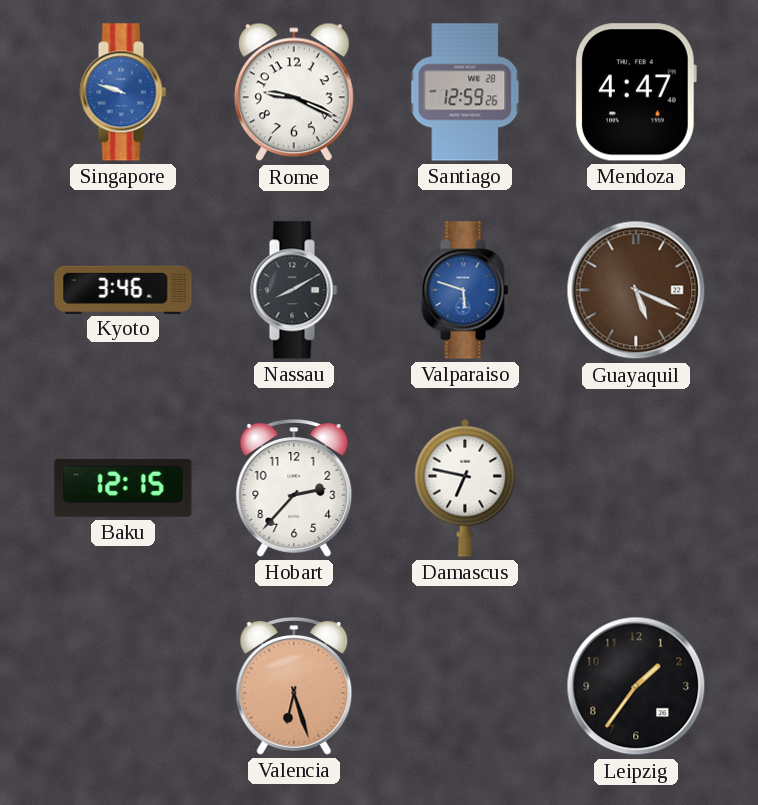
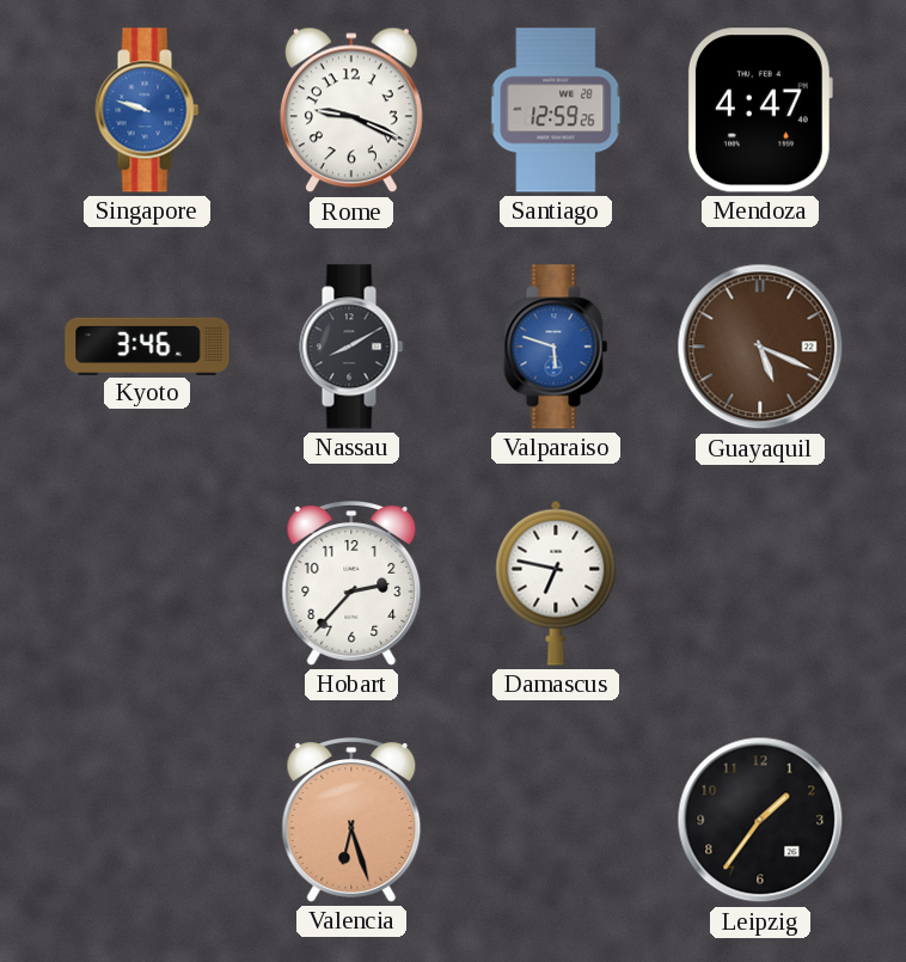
Baku: 12:15 -> none
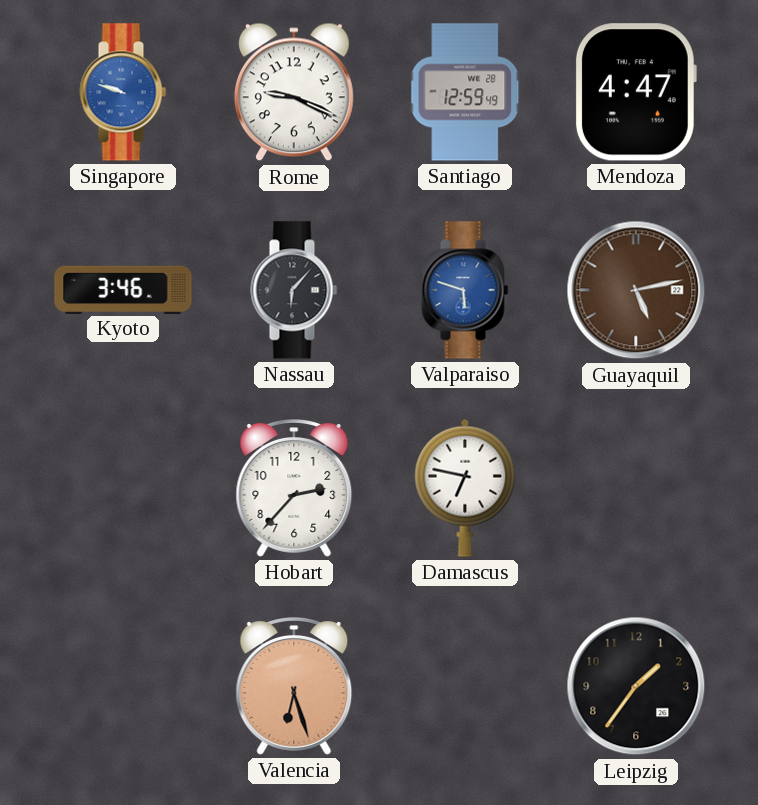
Santiago: 12:59:26 -> 12:59:49
Nassau: 8:10 -> 6:07
Guayaquil: 5:19 -> 5:13
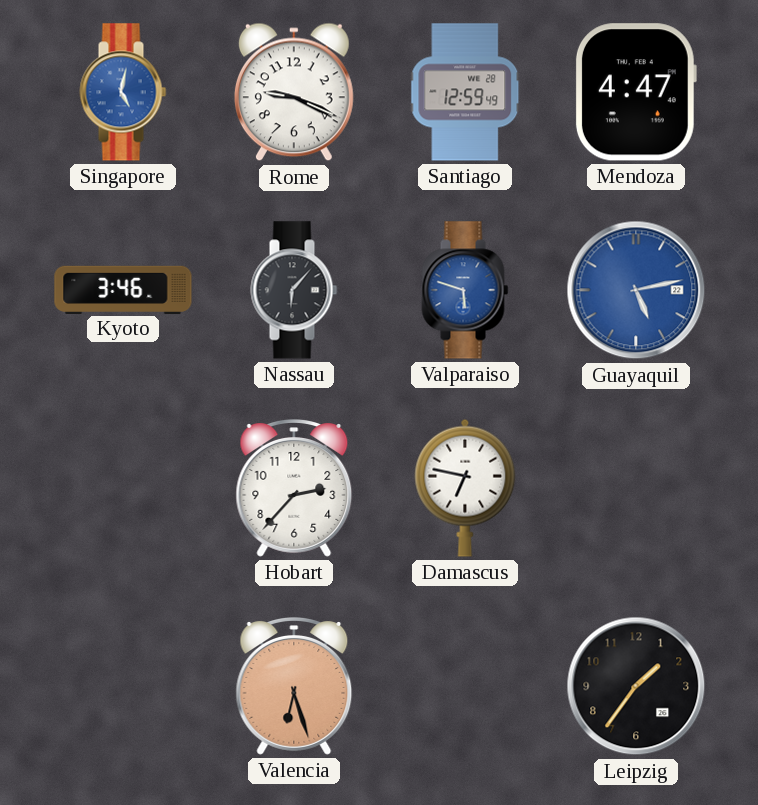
Singapore: 9:48 -> 5:02
Guayaquil dial: brown -> blue
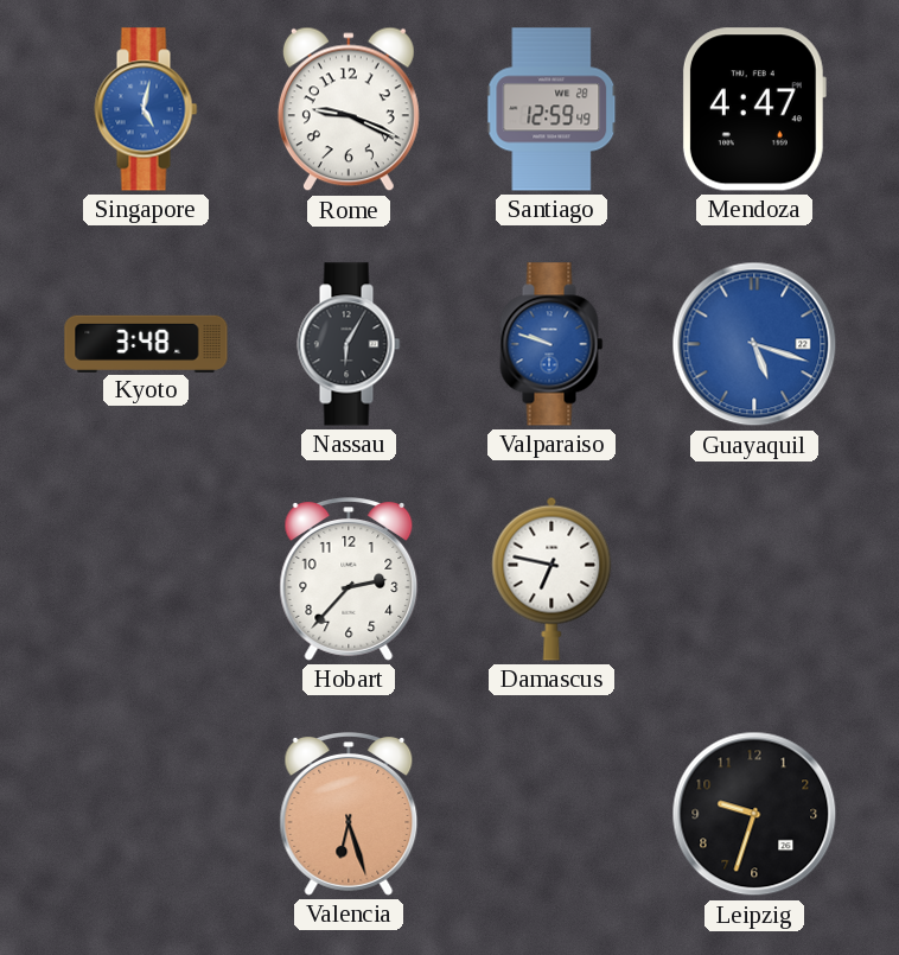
Kyoto: 3:46 -> 3:48
Nassau: 6:07 -> 6:05
Valparaiso: 5:48 -> 9:48
Guayaquil: 5:13 -> 5:18
Leipzig: 1:36 -> 9:33
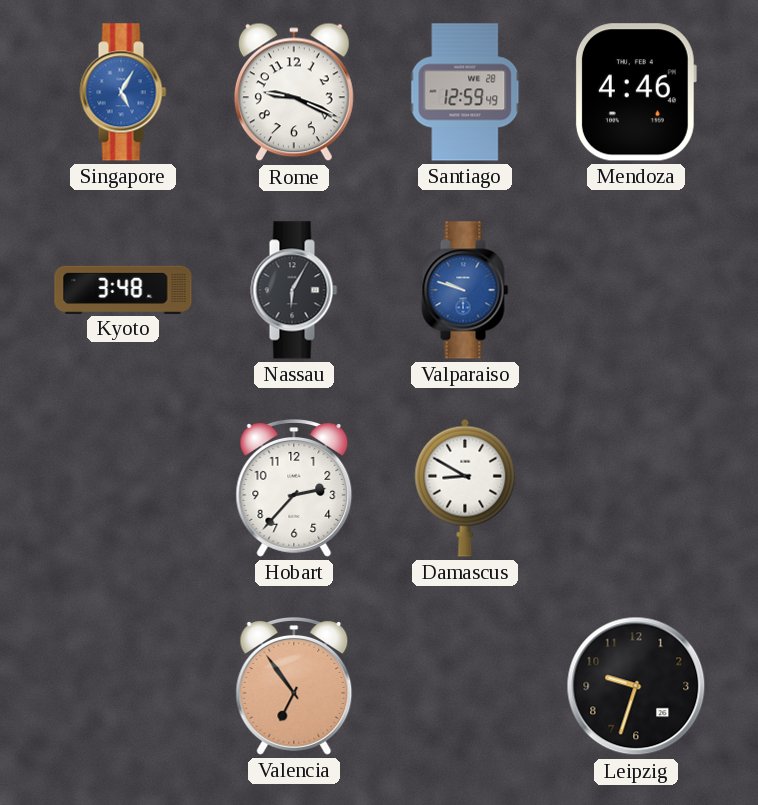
Singapore: 5:02 -> 5:05
Mendoza: 4:47 -> 4:46
Guayaquil: 5:18 -> none
Damascus: 6:47 -> 8:50
Valencia: 6:27 -> 6:54
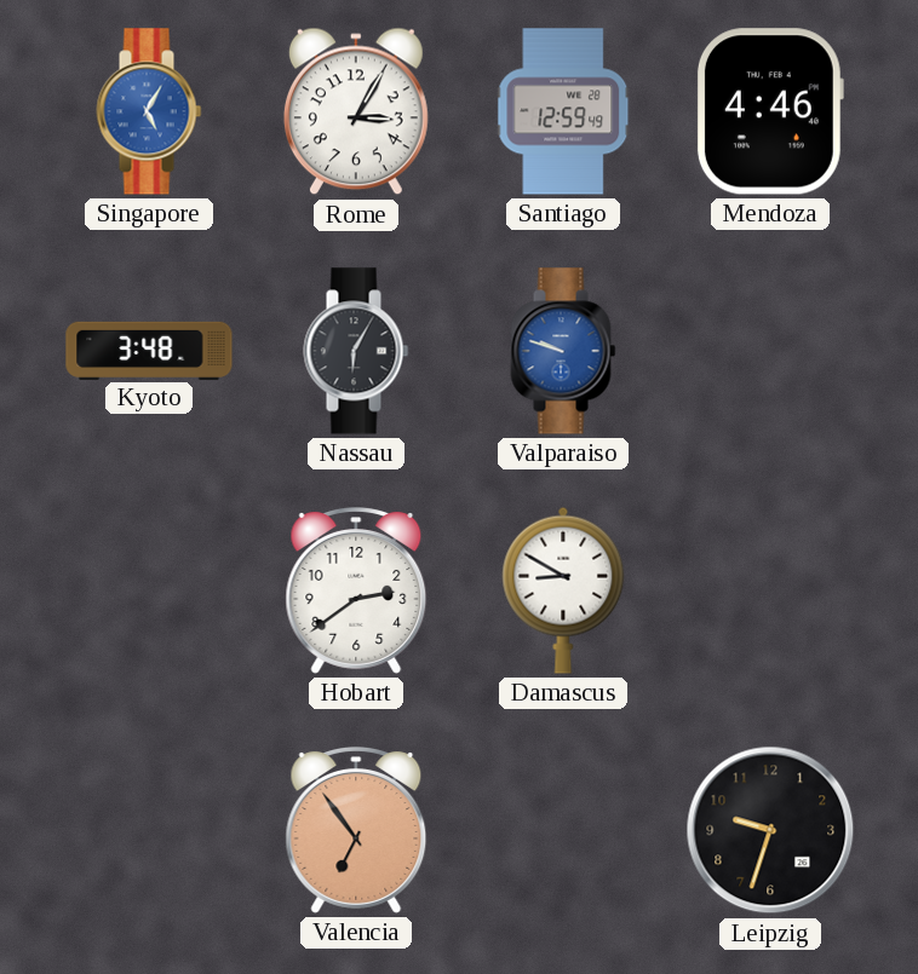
Rome: 9:19 -> 3:05
Hobart: 2:37 -> 2:39
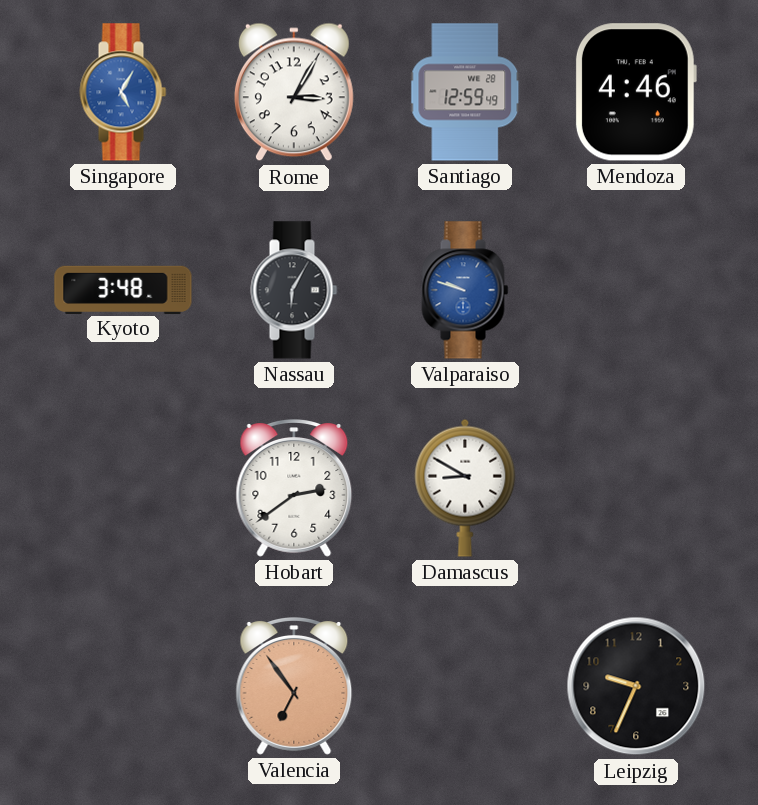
Leipzig: 9:33 -> 9:34
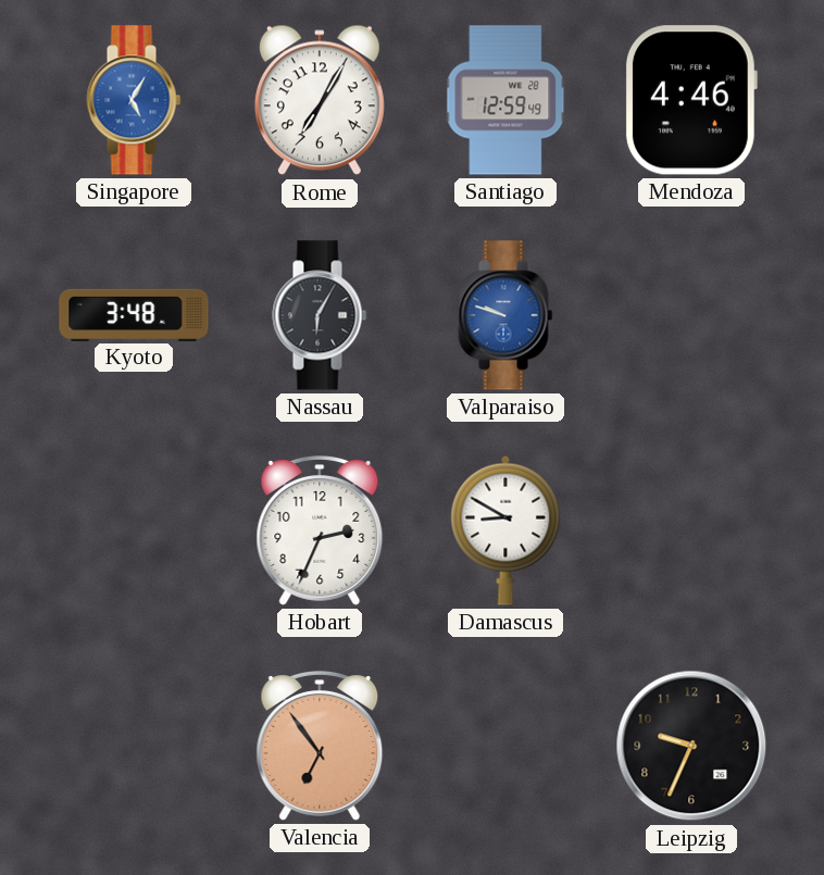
Rome: 3:05 -> 7:05
Hobart: 2:39 -> 2:34
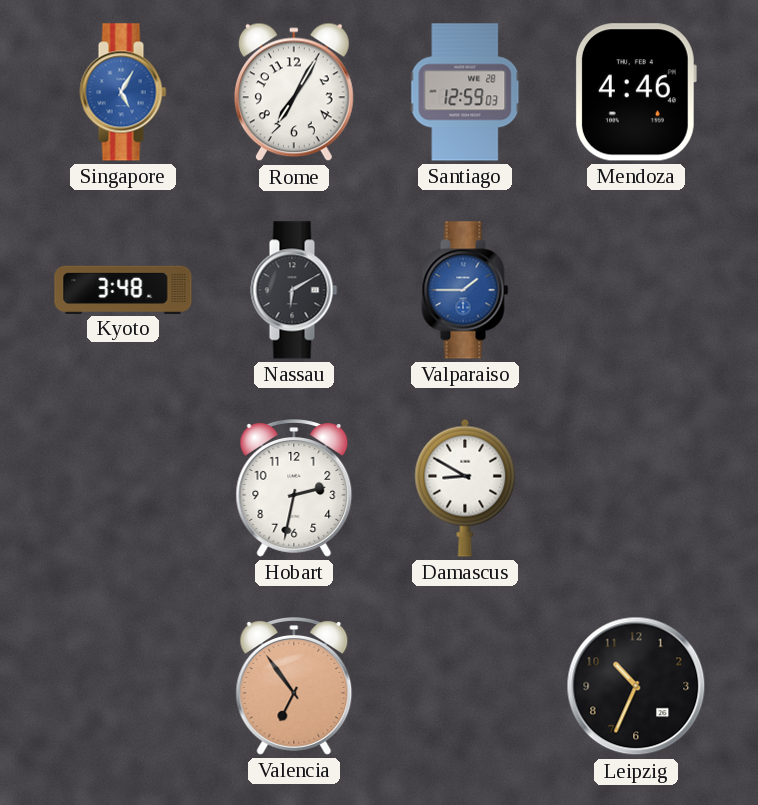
Santiago: 12:59:49 -> 12:59:03
Nassau: 6:05 -> 6:10
Valparaiso: 9:48 -> 1:45
Hobart: 2:34 -> 2:32
Leipzig: 9:34 -> 10:34
